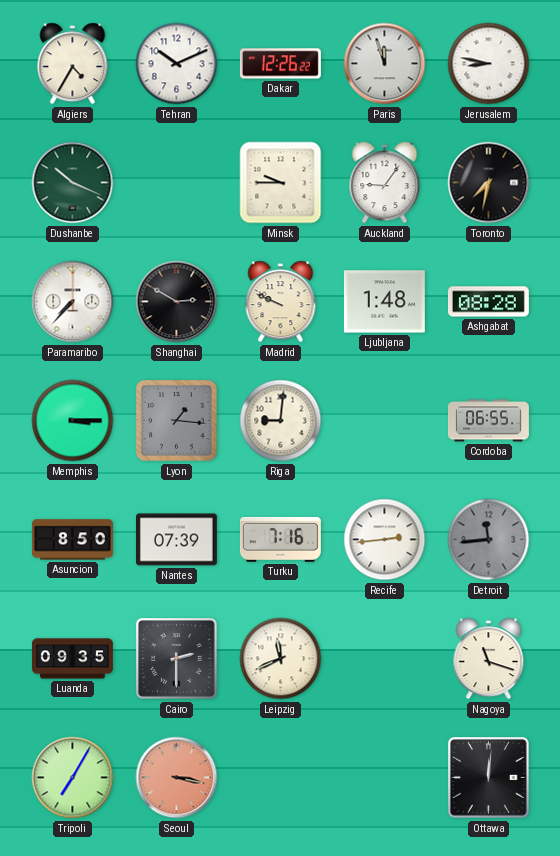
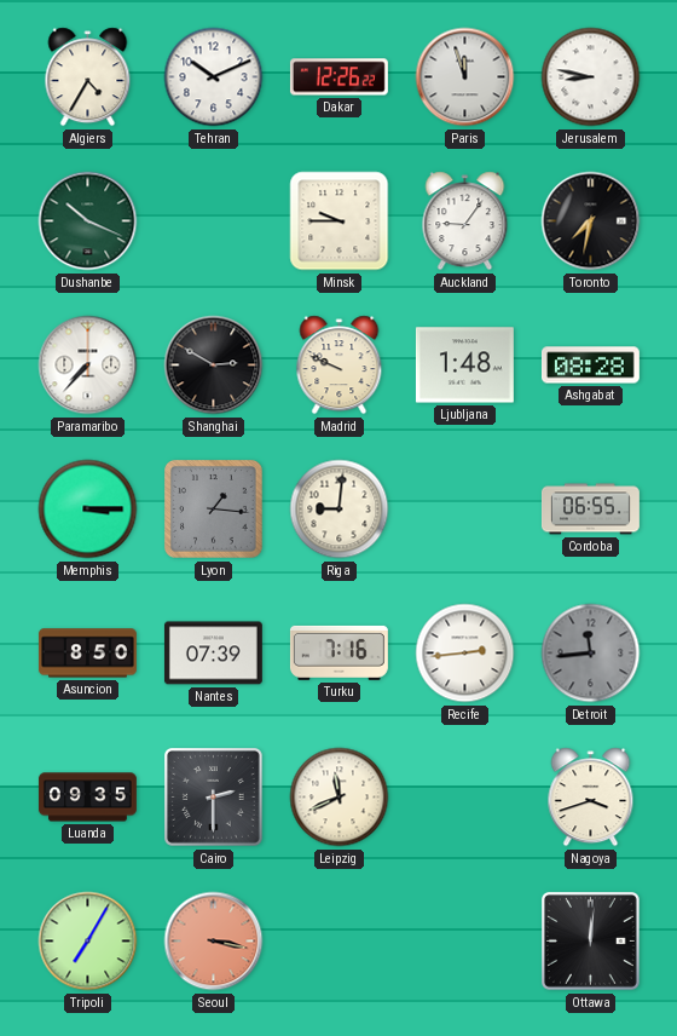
Nagoya: 11:18 -> 3:42
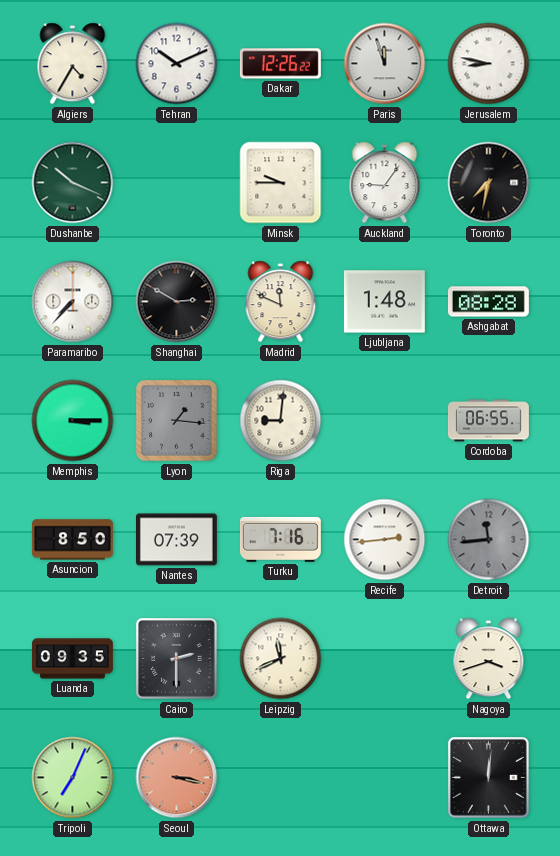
Madrid: 9:49 -> 11:49
Tripoli: 7:05 -> 7:04
